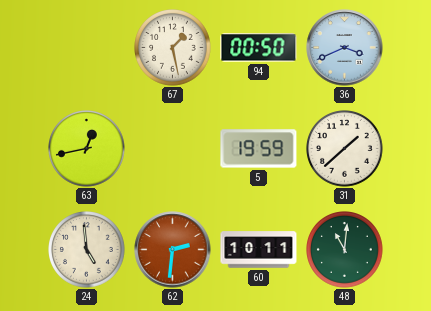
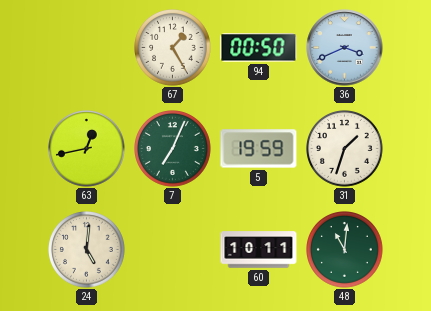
67: 1:28 -> 1:25
7: none -> 7:04
31: 1:38 -> 1:33
24: 4:59 -> 5:01
62: 2:31 -> none
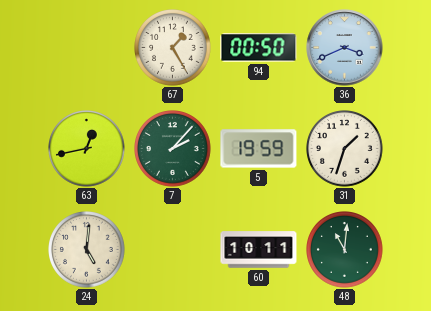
7: 7:04 -> 2:07
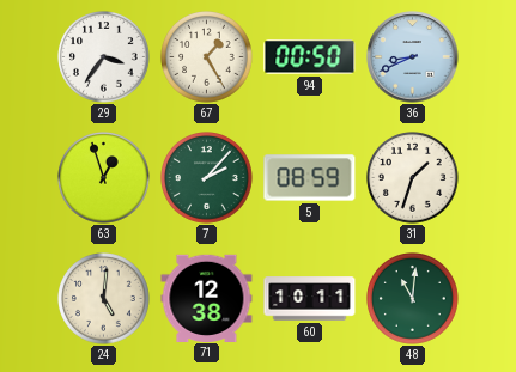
29: none -> 3:36
36: 3:41 -> 8:41
63: 12:43 -> 12:57
5: 19:59 -> 08:59
71: none -> 12:38
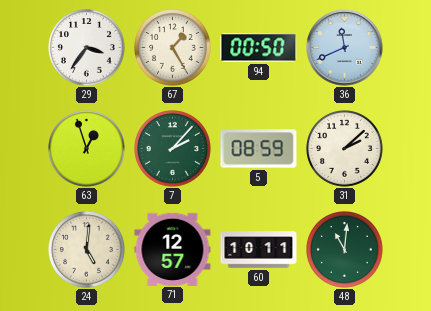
36: 8:41 -> 11:41
31: 1:33 -> 2:08
71: 12:38 -> 12:57
